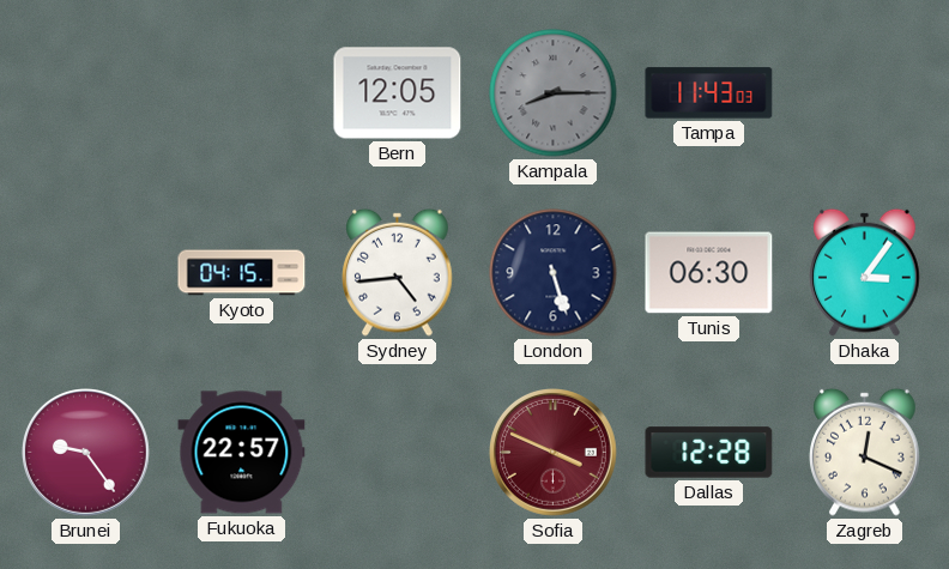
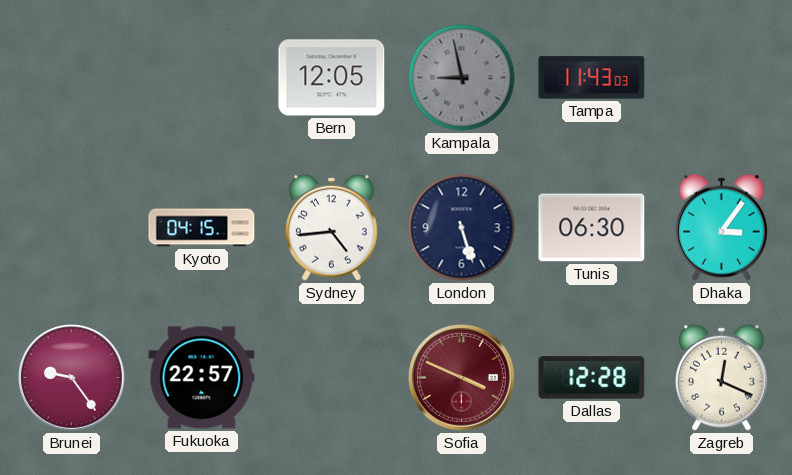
Kampala: 8:15 -> 8:58
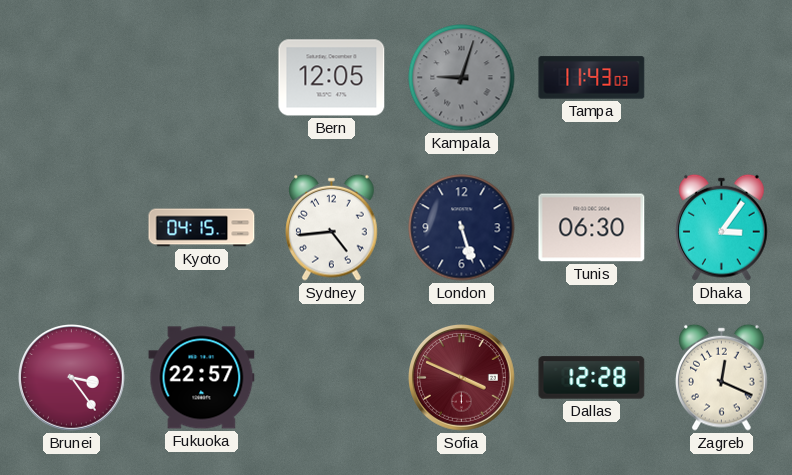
Kampala: 8:58 -> 9:03
Brunei: 9:24 -> 3:24
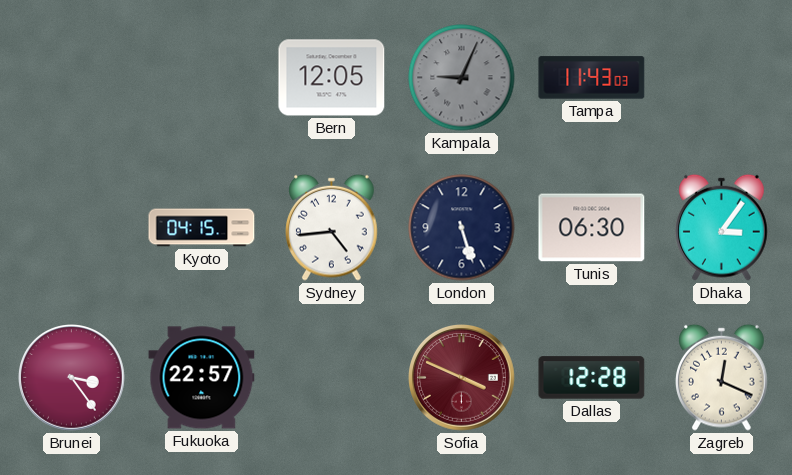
Kampala: 9:03 -> 9:04
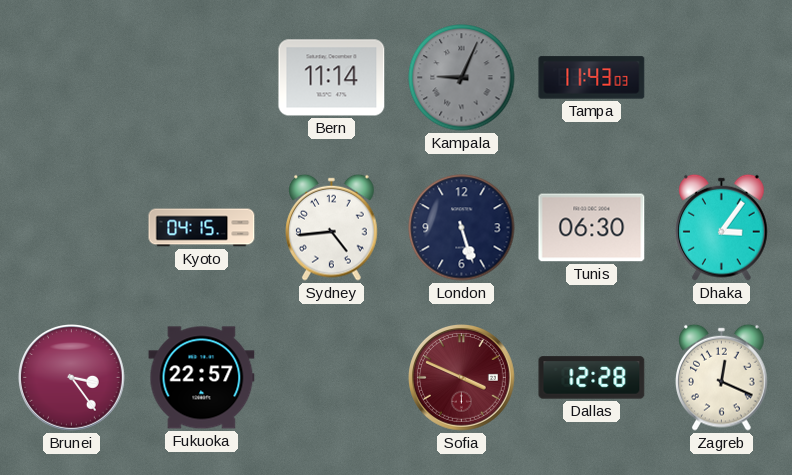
Bern: 12:05 -> 11:14
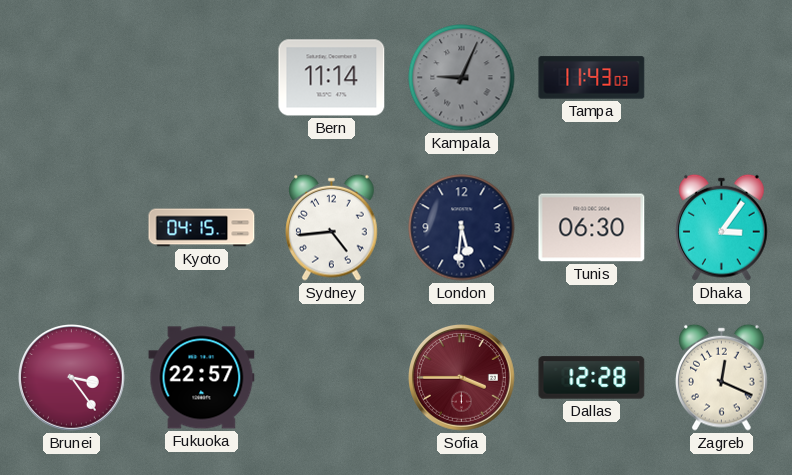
London: 5:27 -> 5:31
Sofia: 3:49 -> 3:45
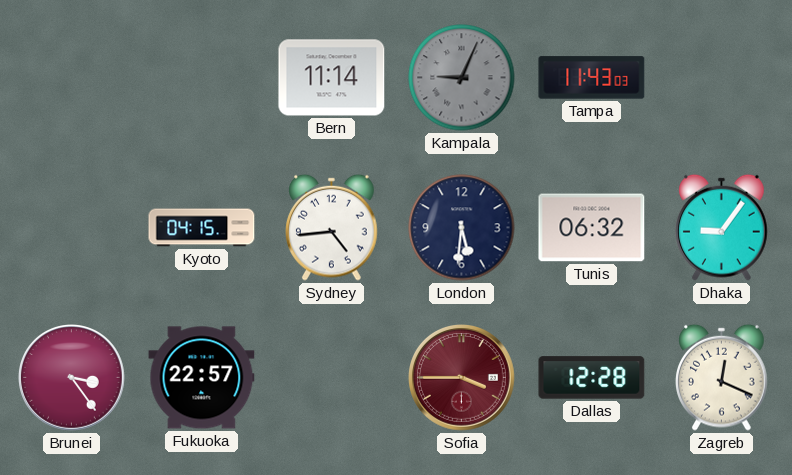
Tunis: 06:30 -> 06:32
Dhaka: 3:06 -> 9:06
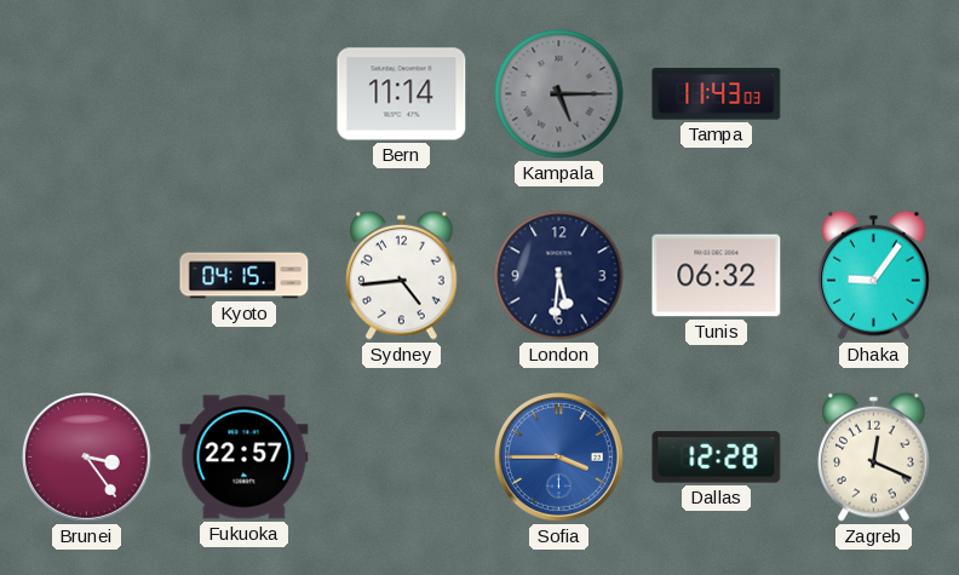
Kampala: 9:04 -> 5:15
Sofia dial: burgundy -> blue
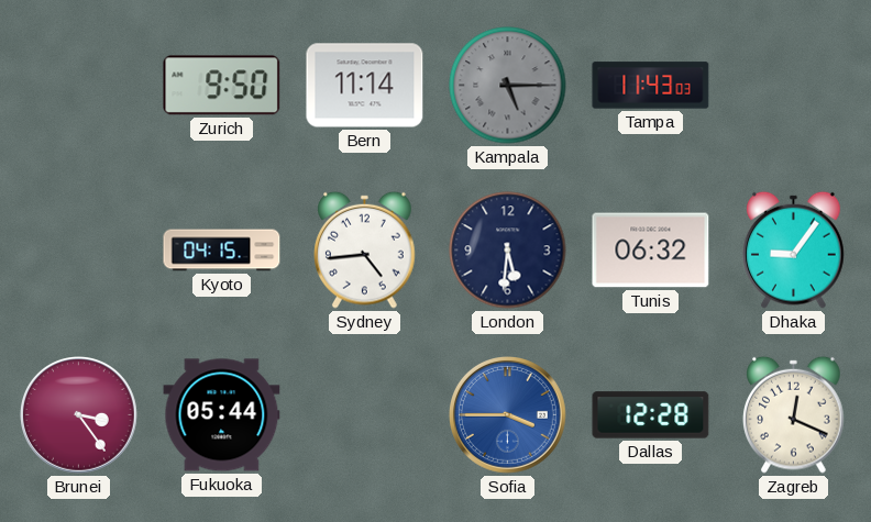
Zurich: none -> 9:50
Fukuoka: 22:57 -> 05:44
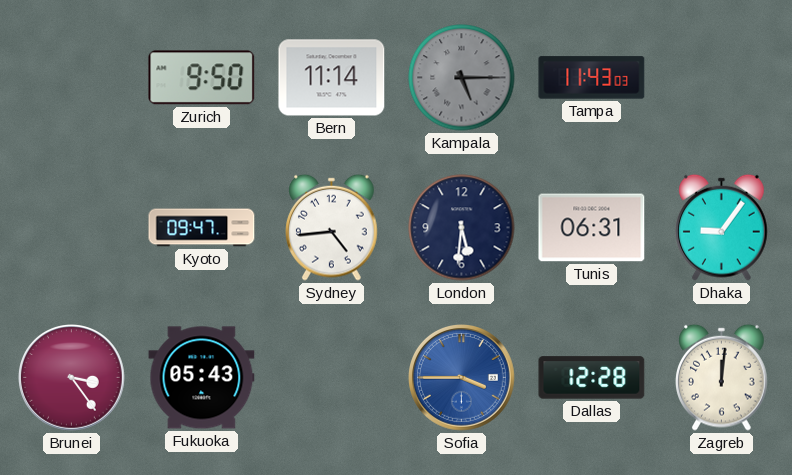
Kyoto: 04:15 -> 09:47
Tunis: 06:32 -> 06:31
Fukuoka: 05:44 -> 05:43
Zagreb: 12:19 -> 12:01
